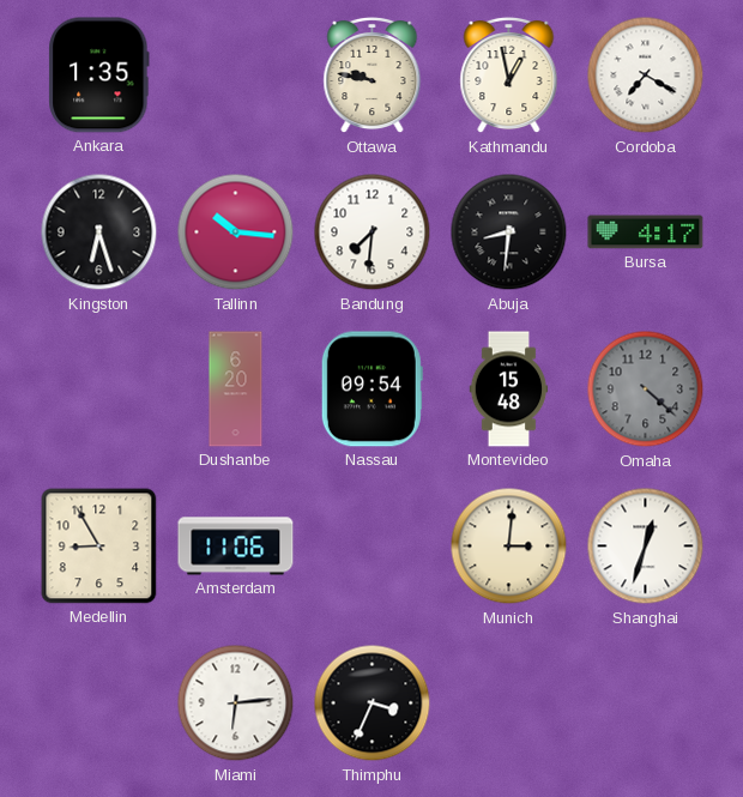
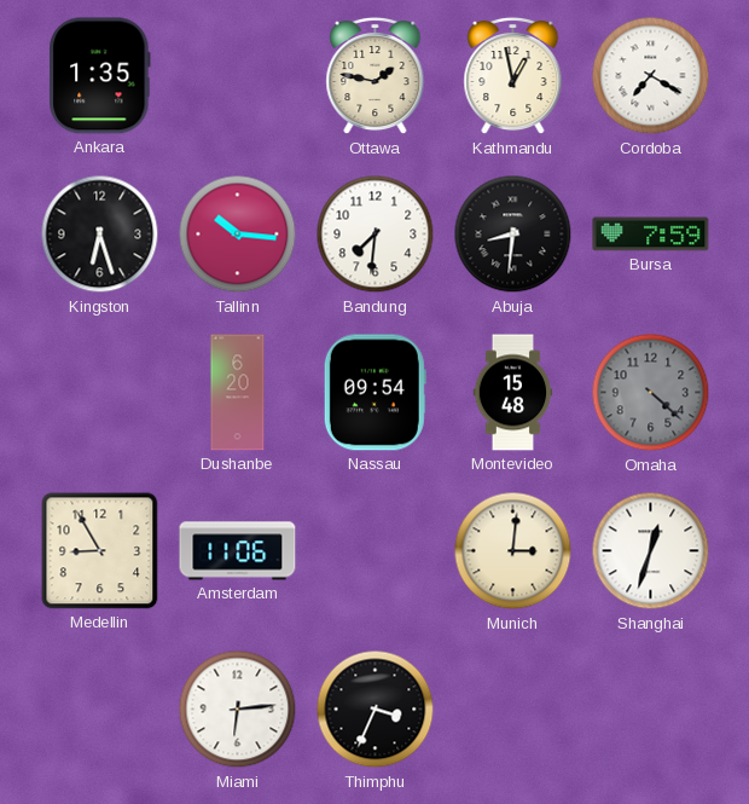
Ottawa: 9:47 -> 1:47
Bursa: 4:17 -> 7:59
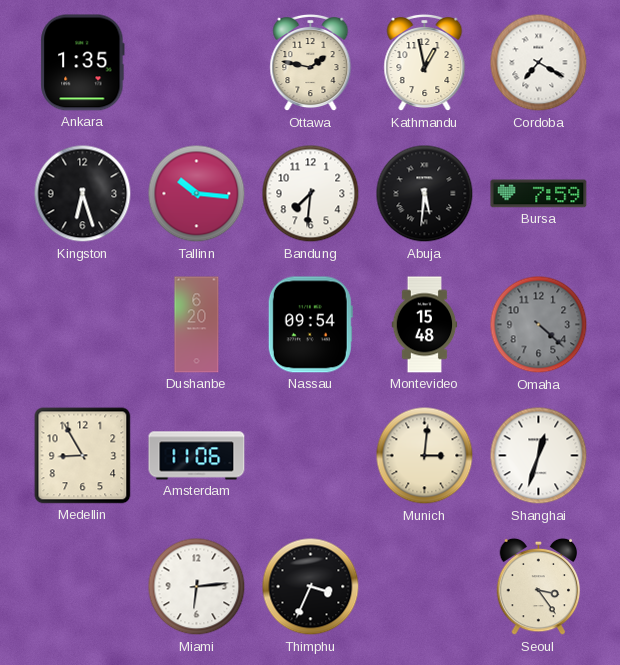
Abuja: 8:31 -> 5:31
Seoul: none -> 3:24
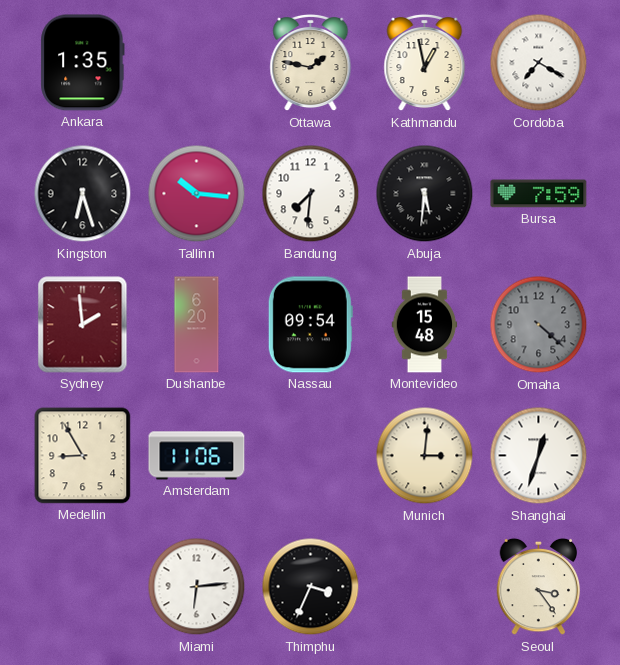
Sydney: none -> 1:59
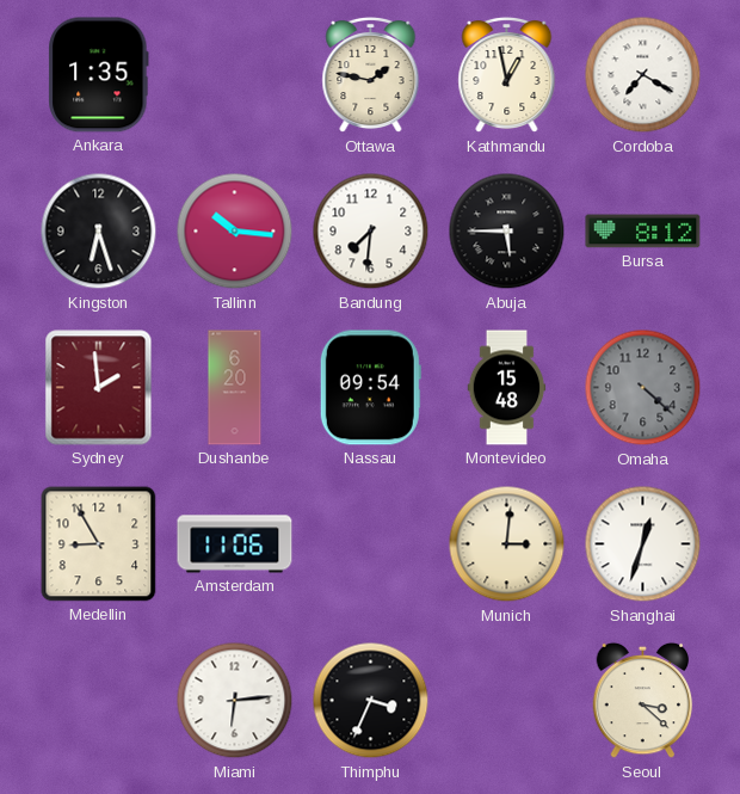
Abuja: 5:31 -> 5:45
Bursa: 7:59 -> 8:12
Seoul: 3:24 -> 3:22
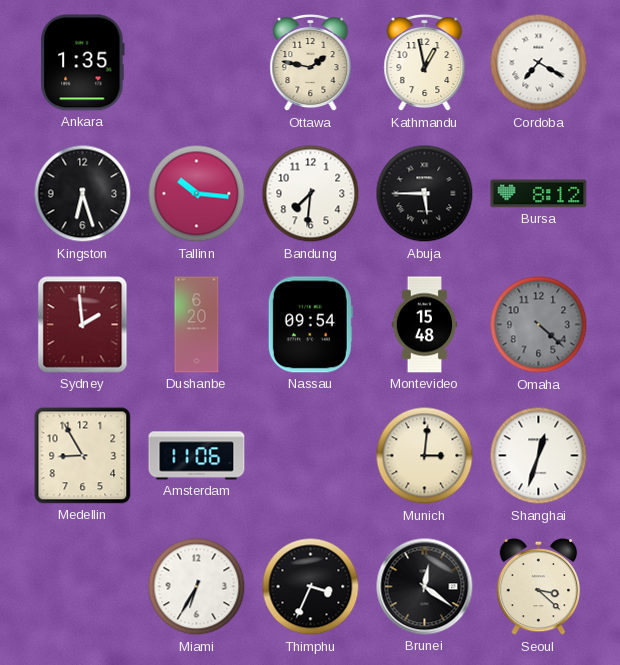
Miami: 6:14 -> 6:35
Brunei: none -> 12:21
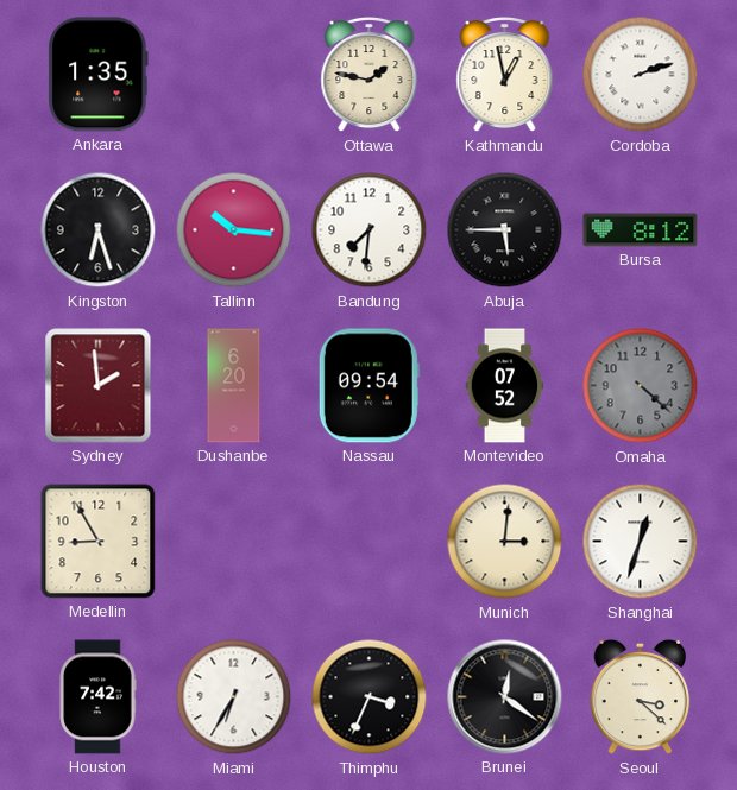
Cordoba: 7:20 -> 2:12
Montevideo: 15:48 -> 07:52
Amsterdam: 11:06 -> none
Houston: none -> 7:42
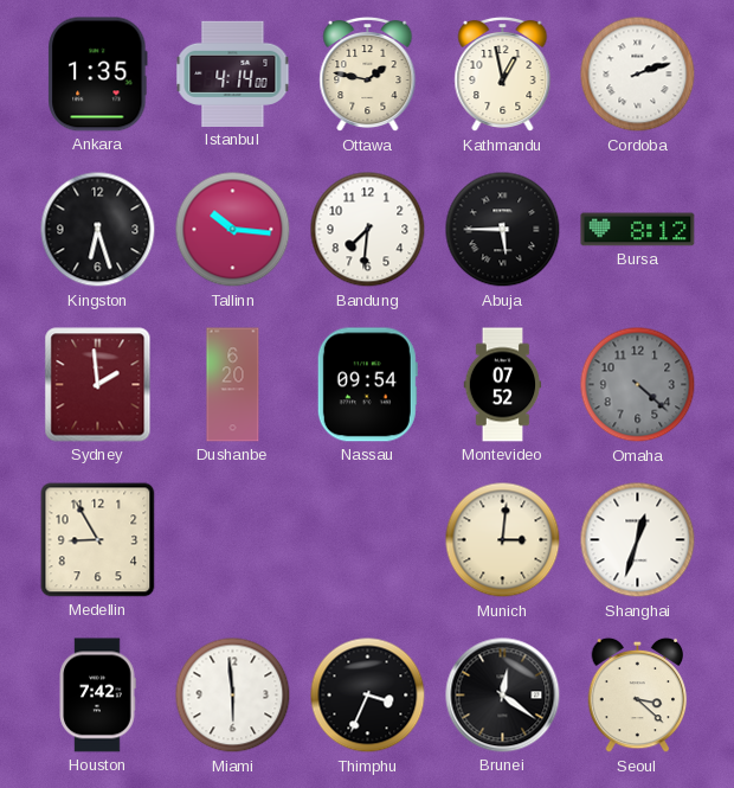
Istanbul: none -> 4:14
Miami: 6:35 -> 5:59
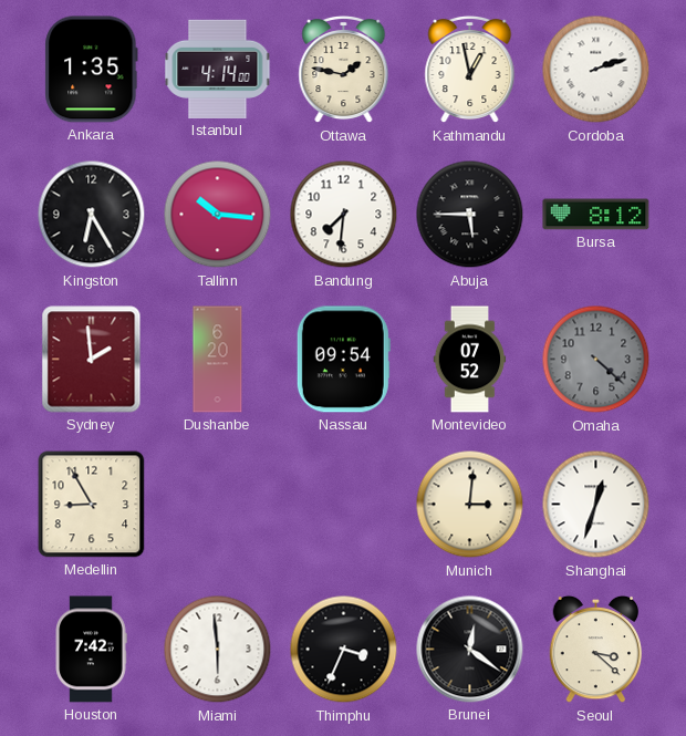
Kingston: 6:27 -> 6:25
